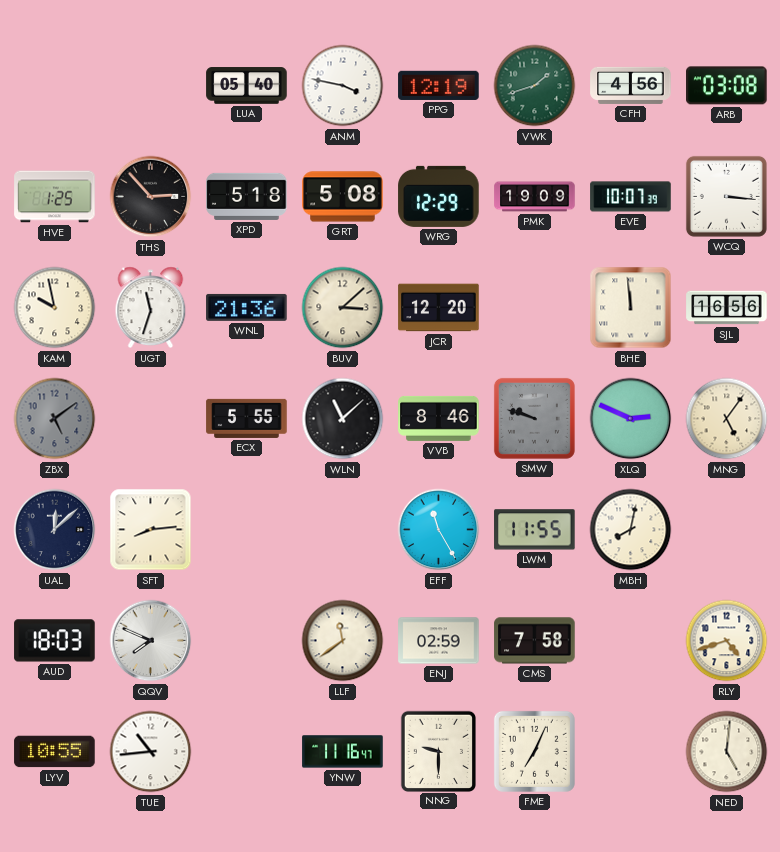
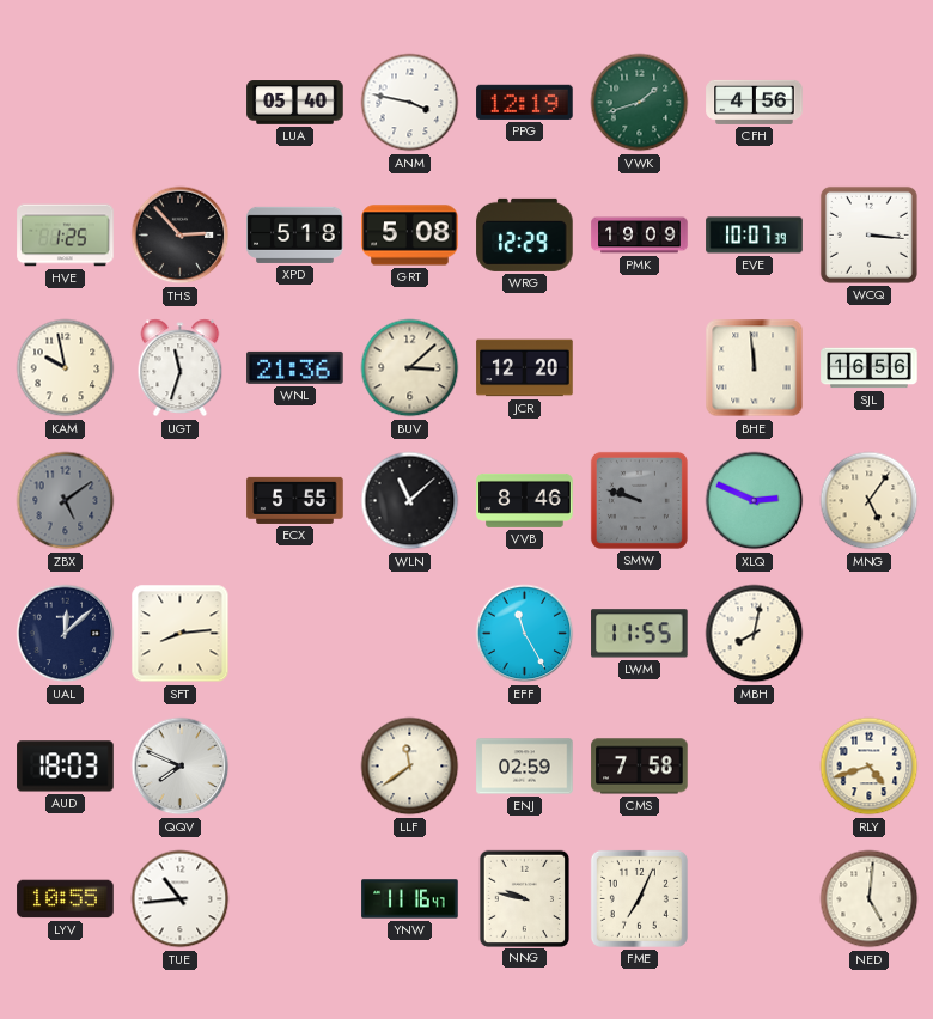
ARB: 03:08 -> none
NNG: 9:30 -> 9:47
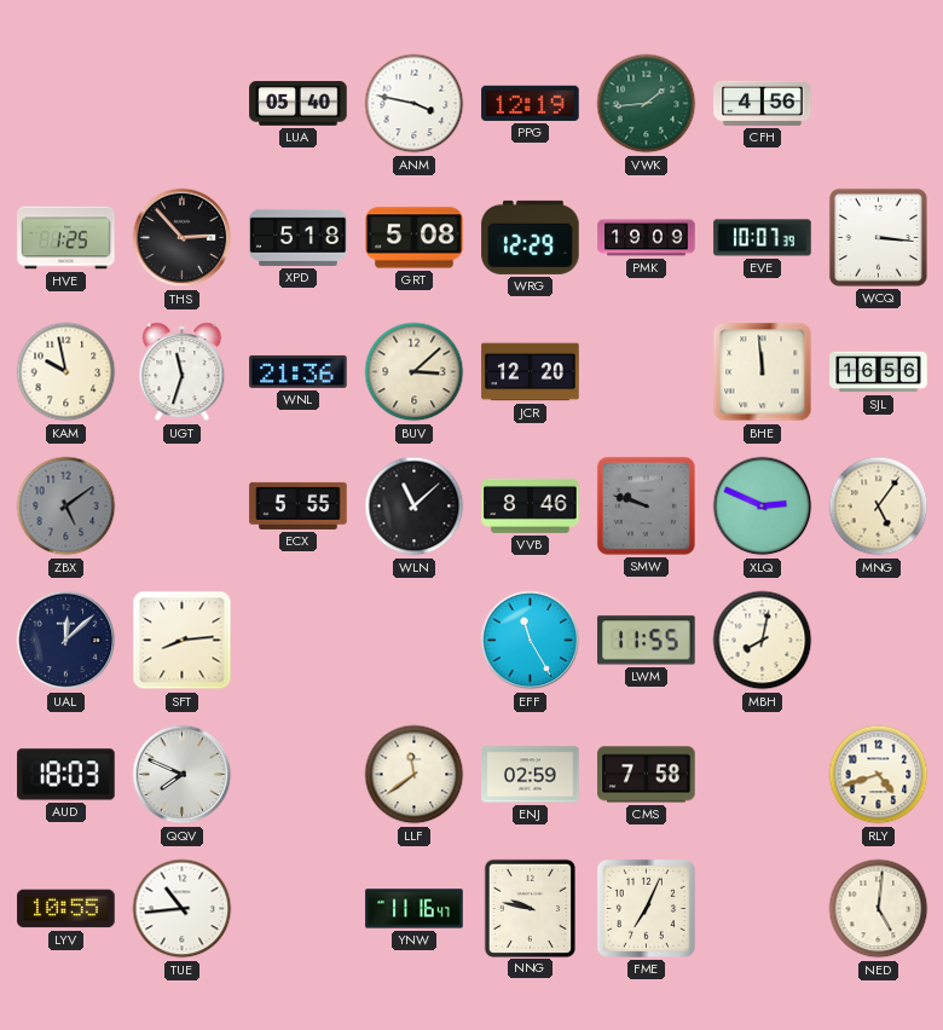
VWK: 1:42 -> 1:44
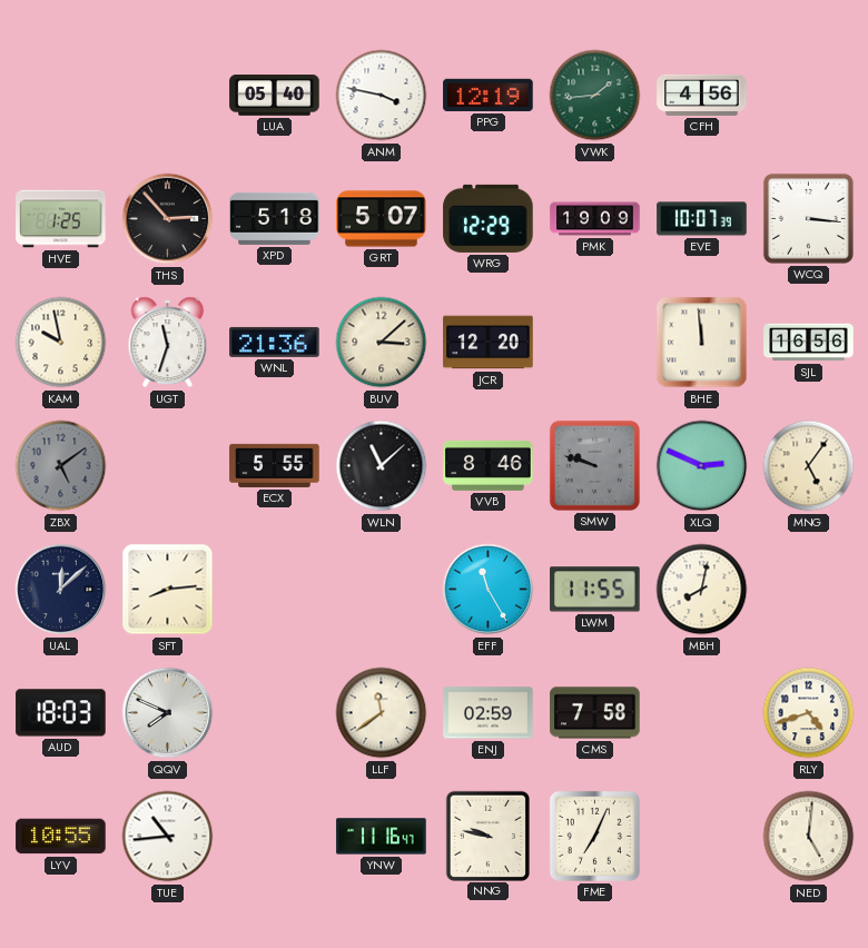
GRT: 5:08 -> 5:07
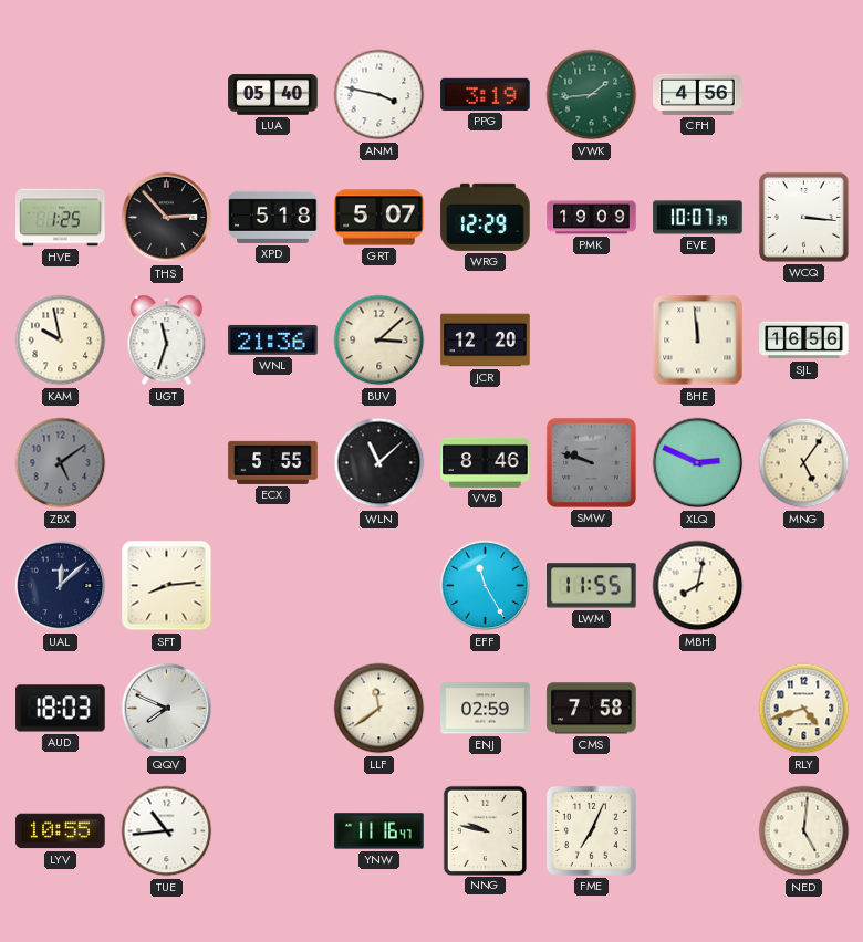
PPG: 12:19 -> 3:19
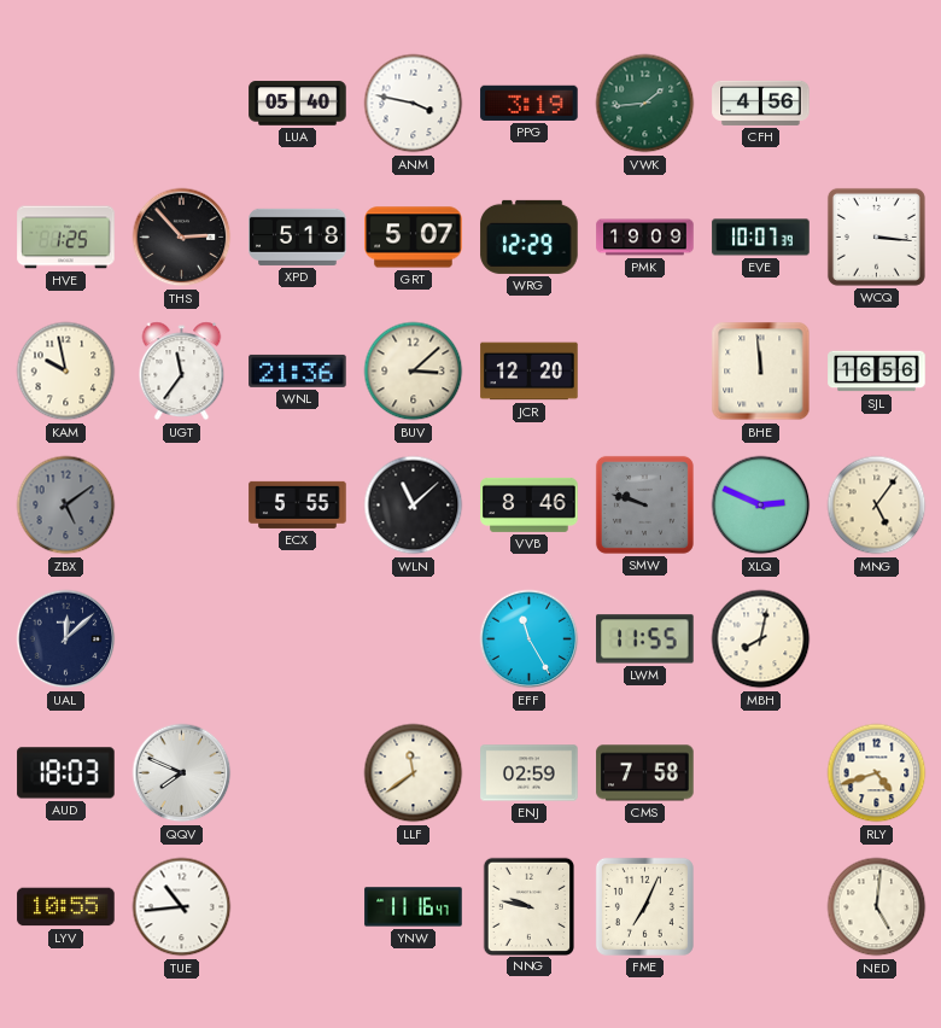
UGT: 11:33 -> 11:36
SFT: 8:14 -> none
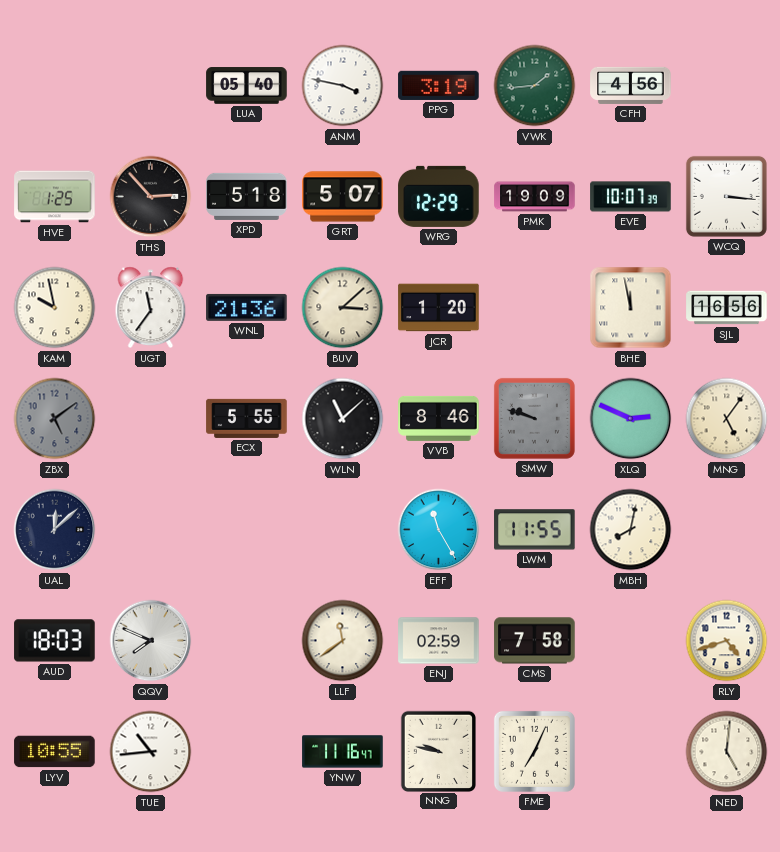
JCR: 12:20 -> 1:20
BHE: 11:59 -> 11:58
